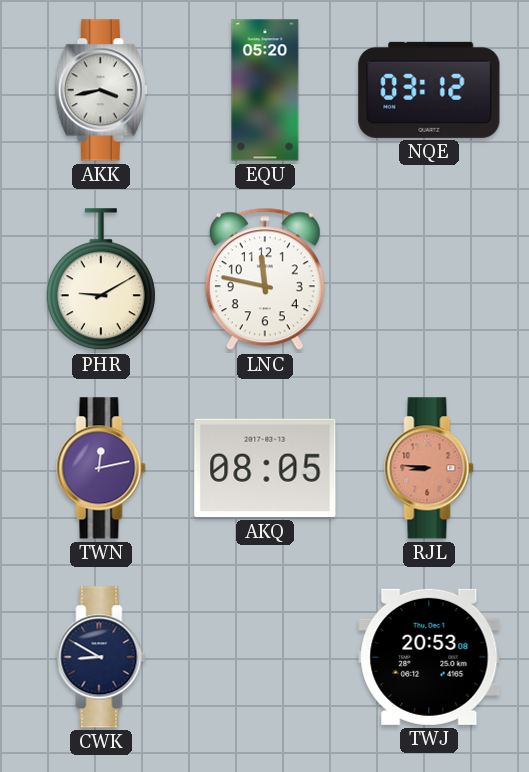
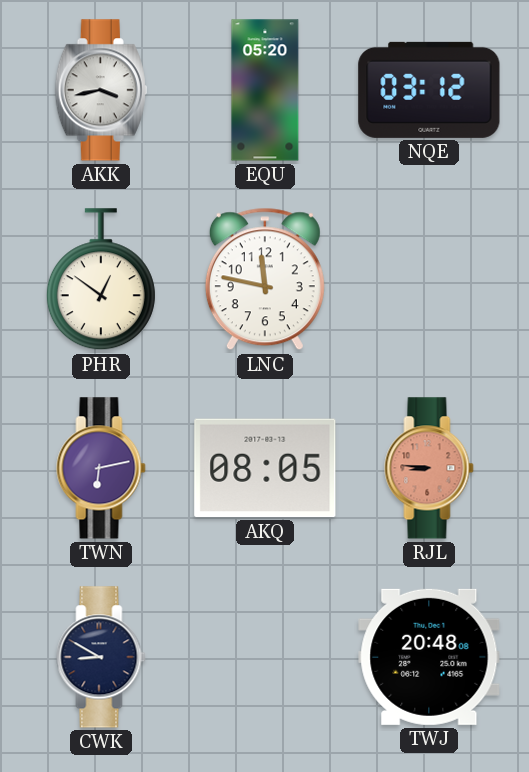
PHR: 9:10 -> 12:51
TWN: 12:13 -> 6:13
TWJ: 20:53 -> 20:48
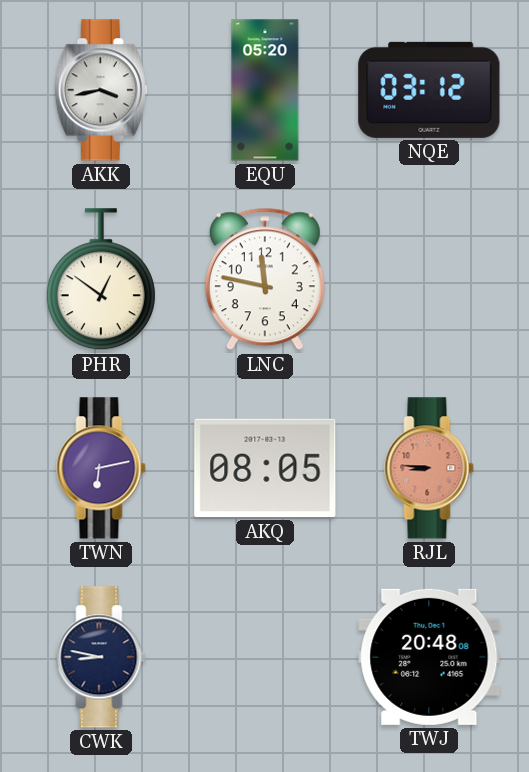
CWK: 8:50 -> 8:47
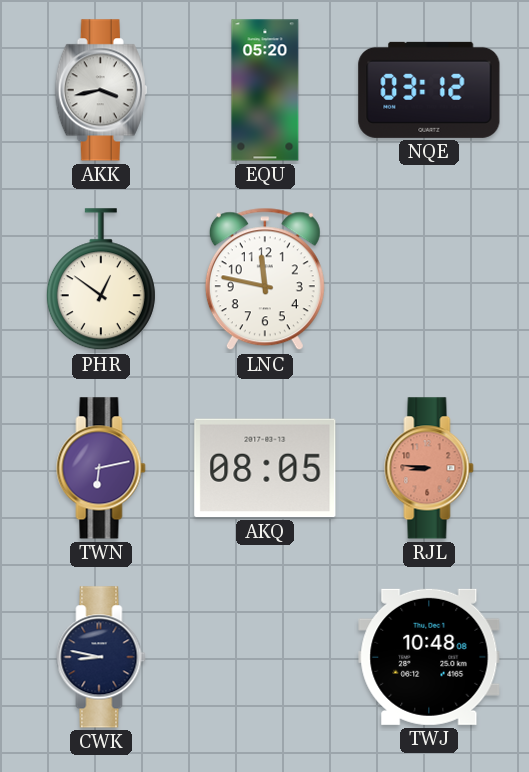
TWJ: 20:48 -> 10:48
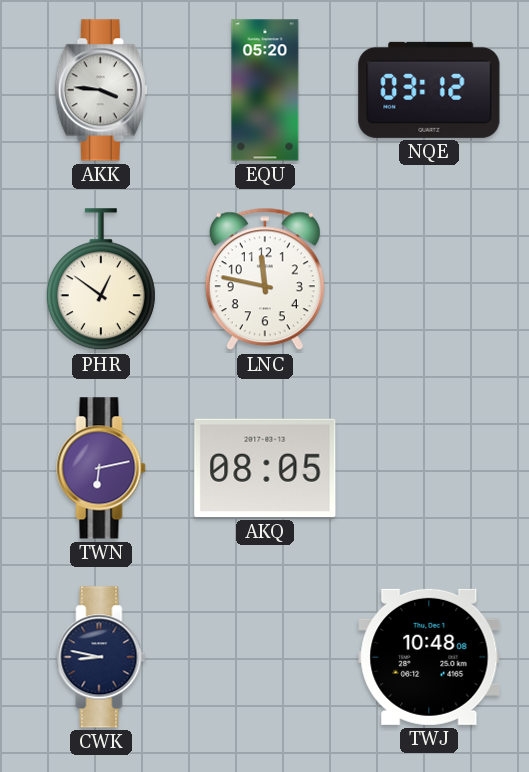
AKK: 3:43 -> 3:46
RJL: 8:46 -> none
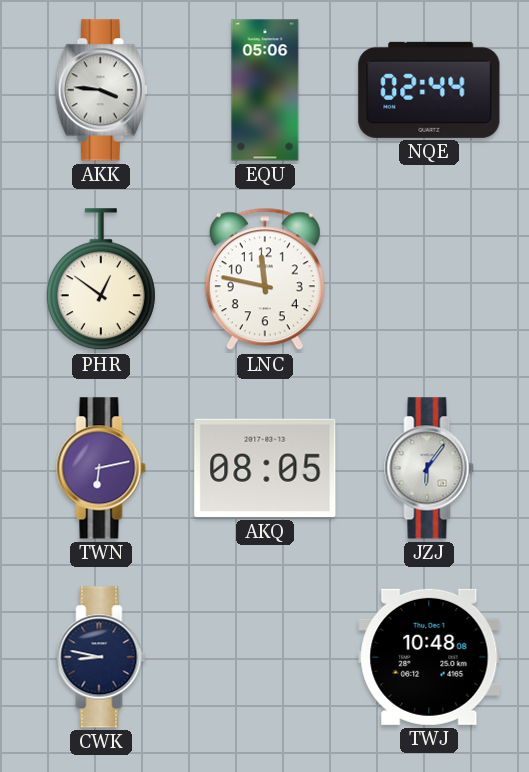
EQU: 05:20 -> 05:06
NQE: 03:12 -> 02:44
JZJ: none -> 6:06
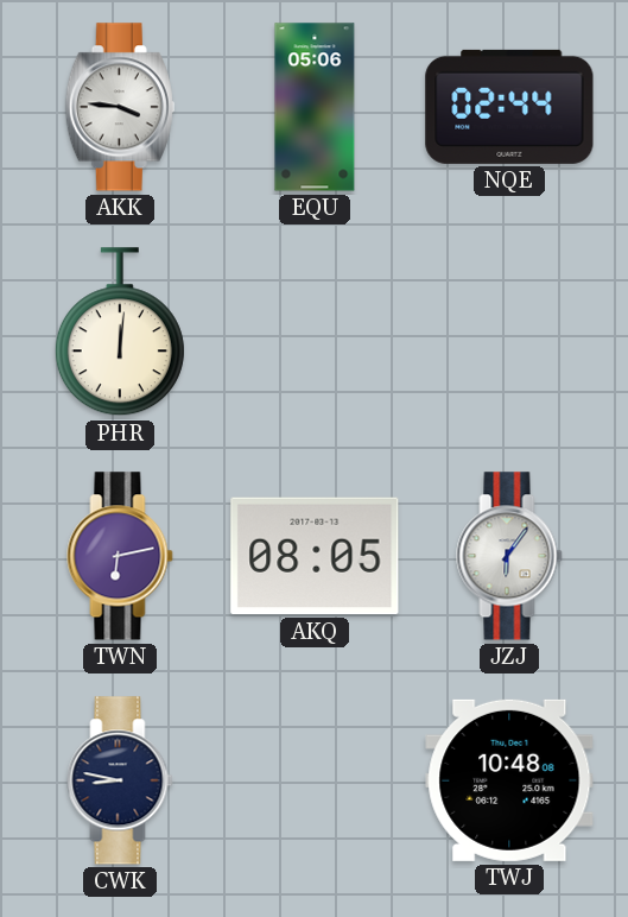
PHR: 12:51 -> 12:01
LNC: 11:47 -> none
